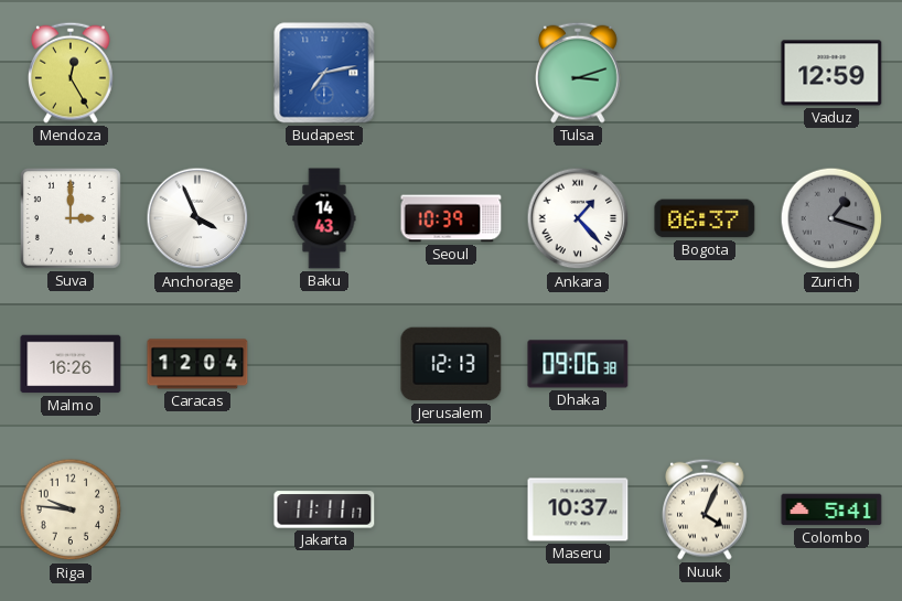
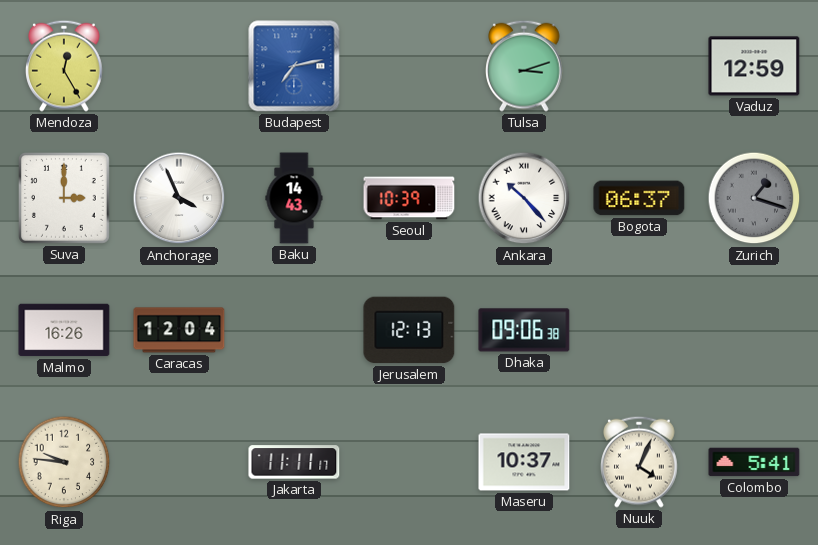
Ankara: 1:23 -> 10:23
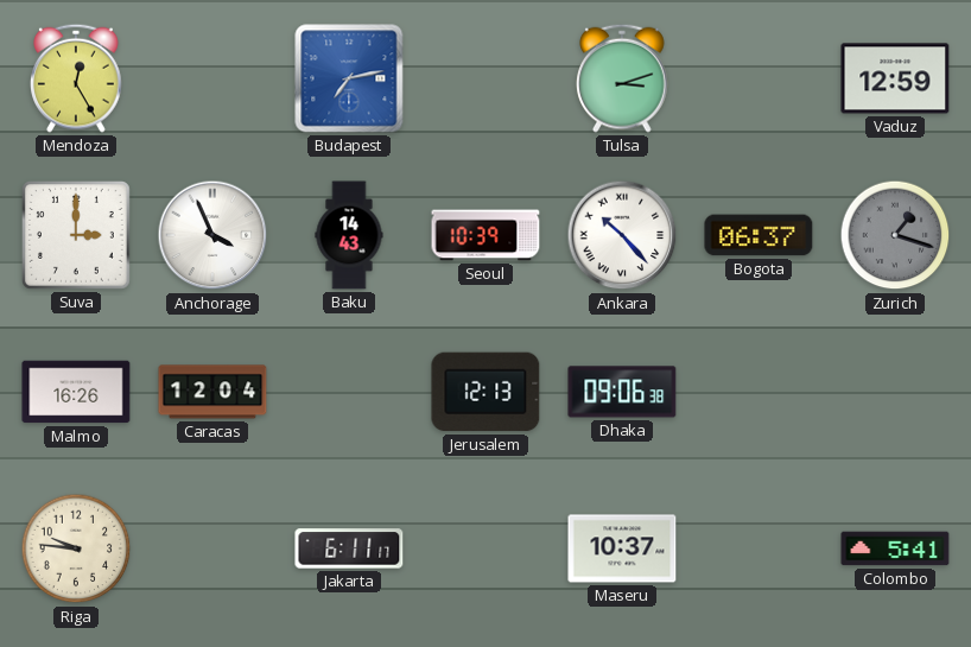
Jakarta: 11:11 -> 6:11
Nuuk: 4:04 -> none
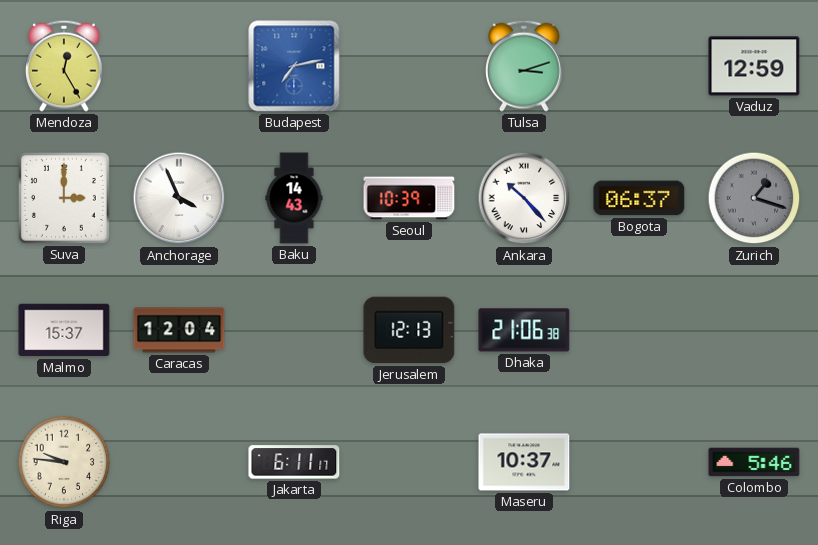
Malmo: 16:26 -> 15:37
Dhaka: 09:06 -> 21:06
Colombo: 5:41 -> 5:46
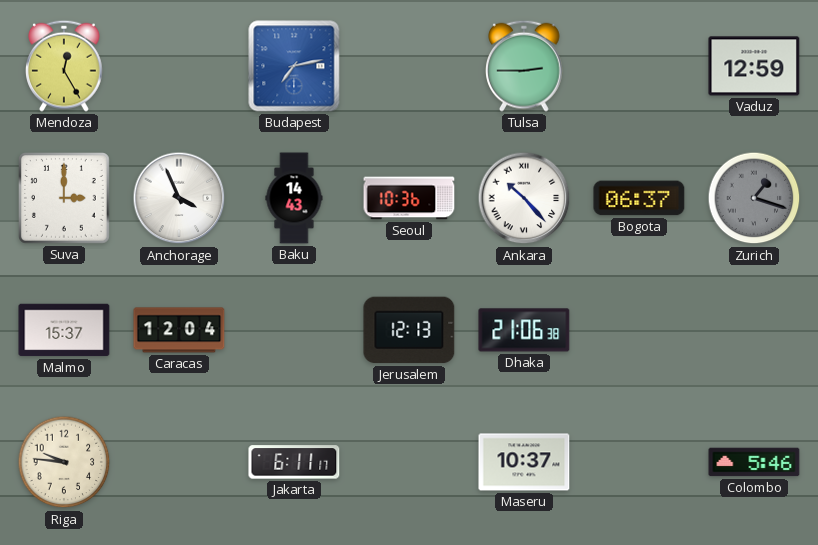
Tulsa: 3:12 -> 2:45
Seoul: 10:39 -> 10:36
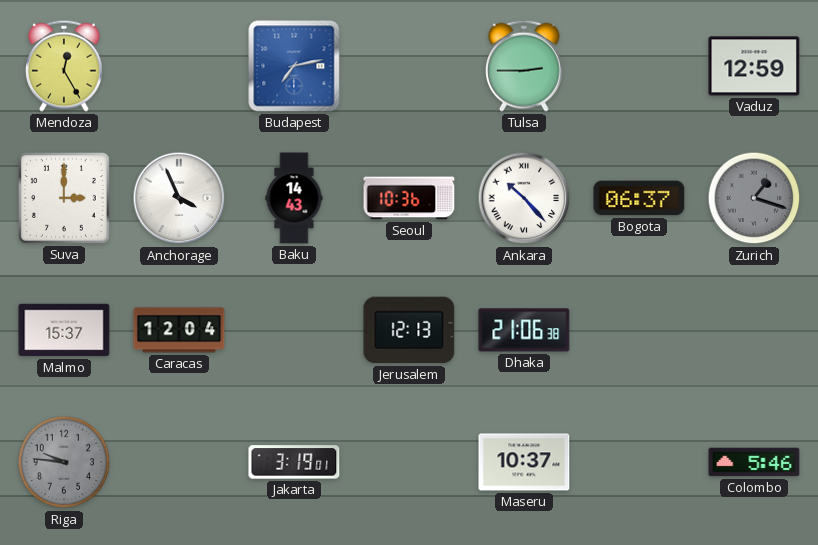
Riga dial: cream -> grey
Jakarta: 6:11 -> 3:19
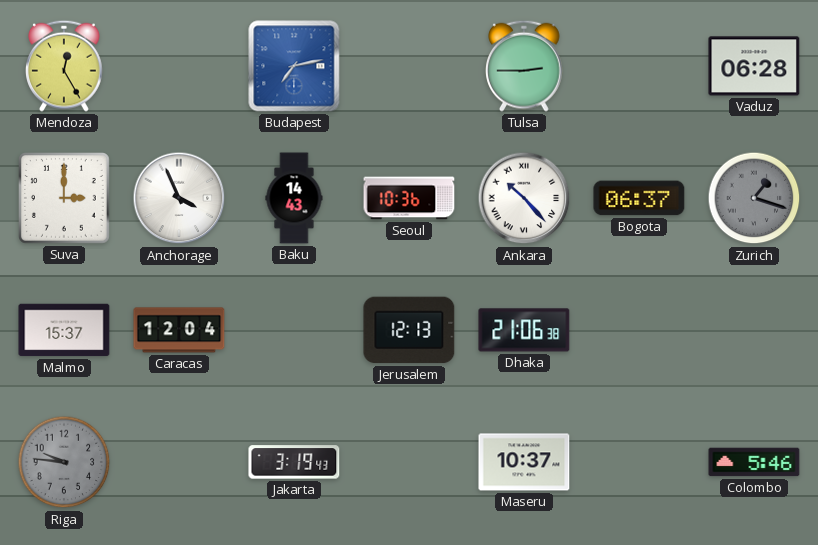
Vaduz: 12:59 -> 06:28
Jakarta: 3:19:01 -> 3:19:43
